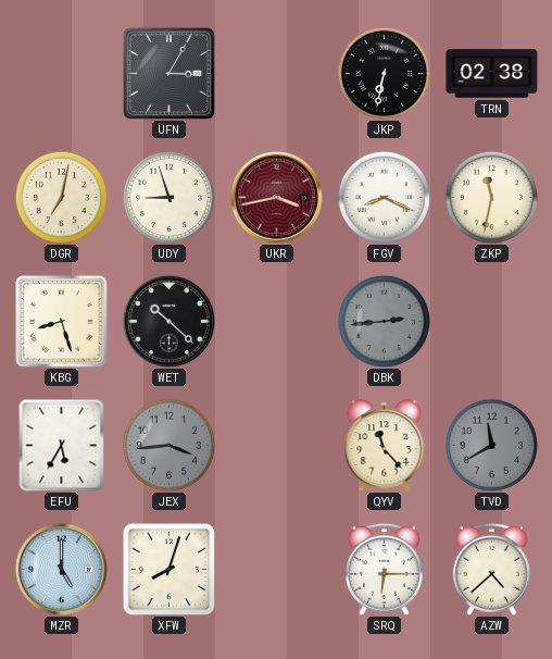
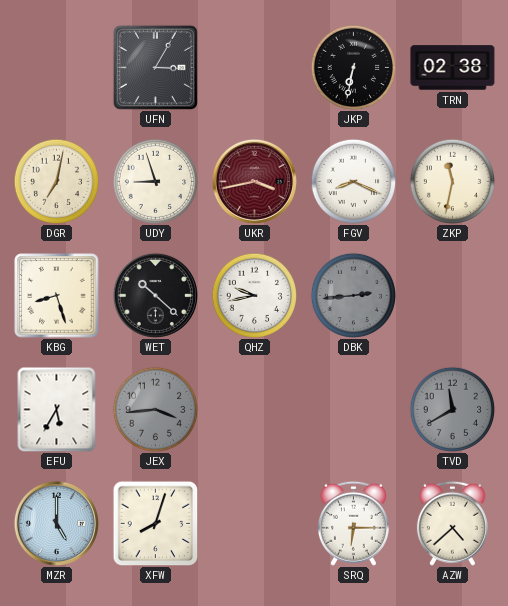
QHZ: none -> 9:43
QYV: 11:23 -> none
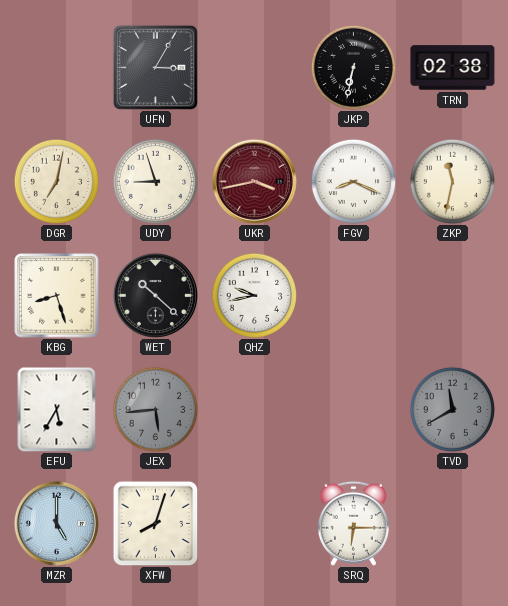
DBK: 2:44 -> none
JEX: 3:44 -> 5:44
AZW: 4:38 -> none
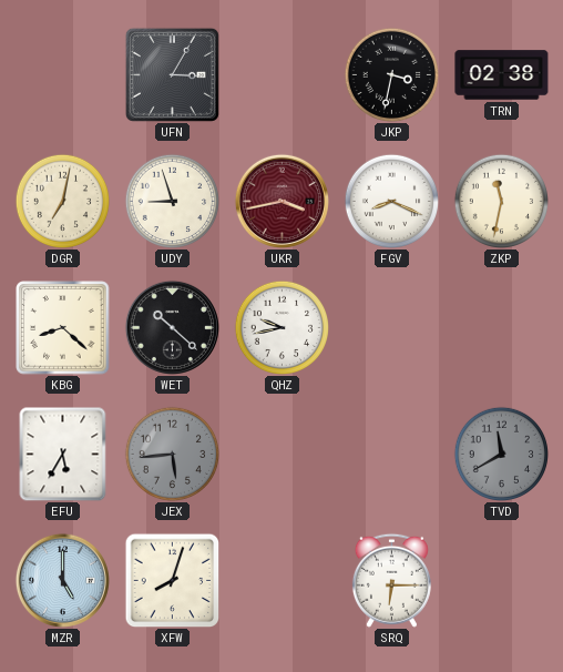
JKP: 6:32 -> 3:32
KBG: 8:27 -> 8:22
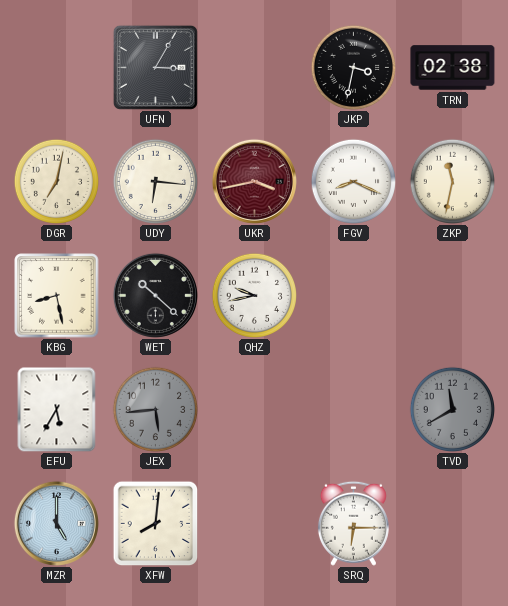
UDY: 8:57 -> 6:16
KBG: 8:22 -> 8:28
XFW: 8:03 -> 8:01
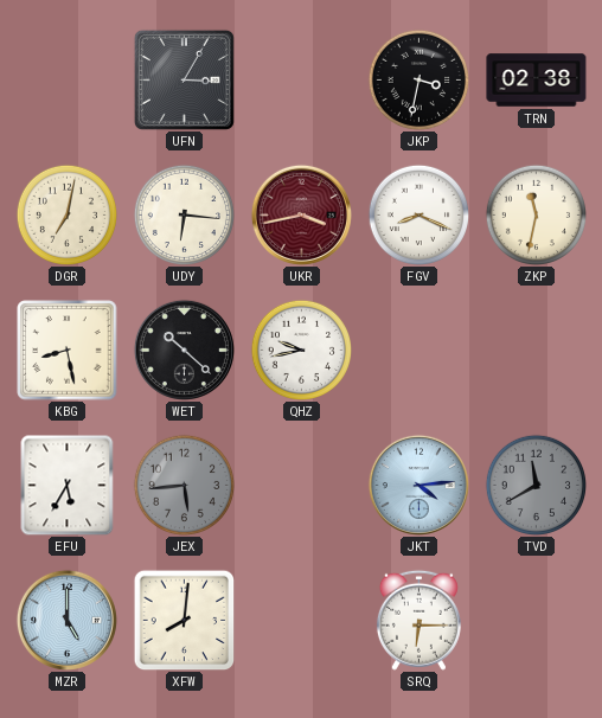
JKT: none -> 4:14
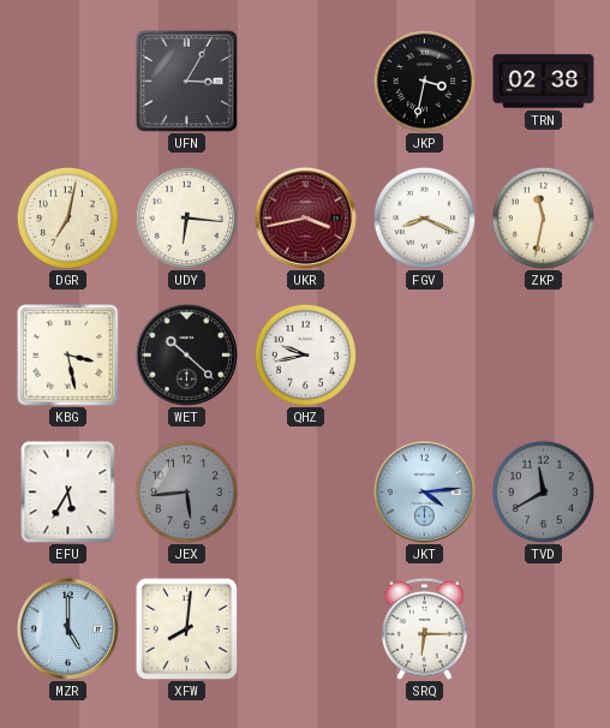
KBG: 8:28 -> 3:28
